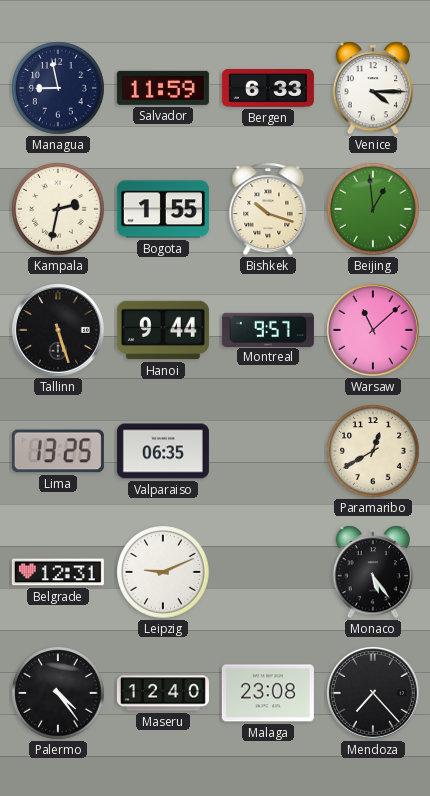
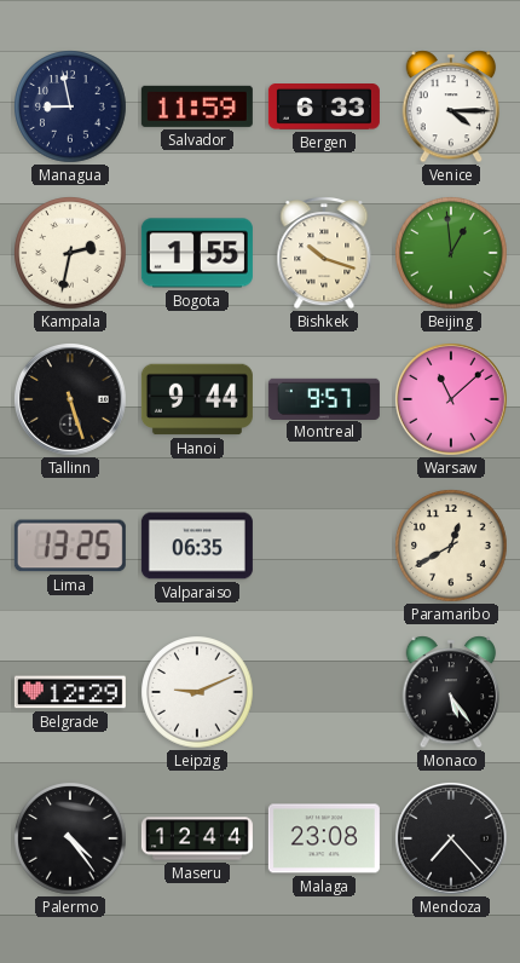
Belgrade: 12:31 -> 12:29
Maseru: 12:40 -> 12:44
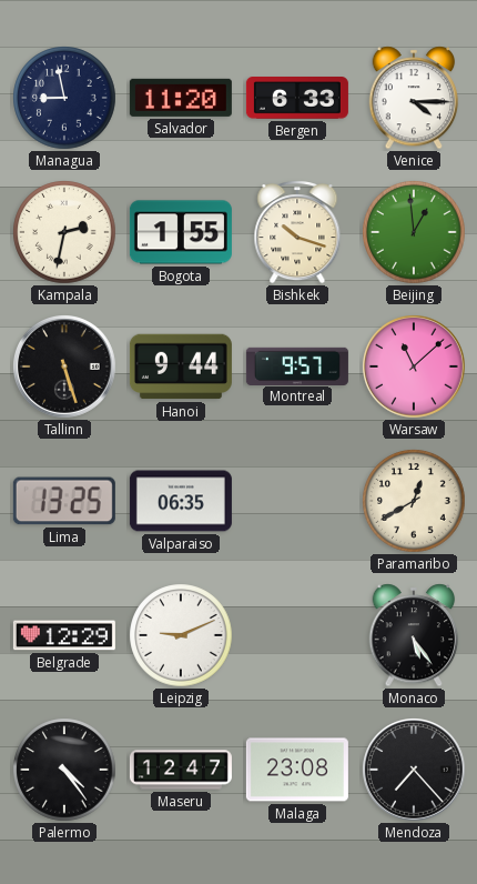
Salvador: 11:59 -> 11:20
Maseru: 12:44 -> 12:47
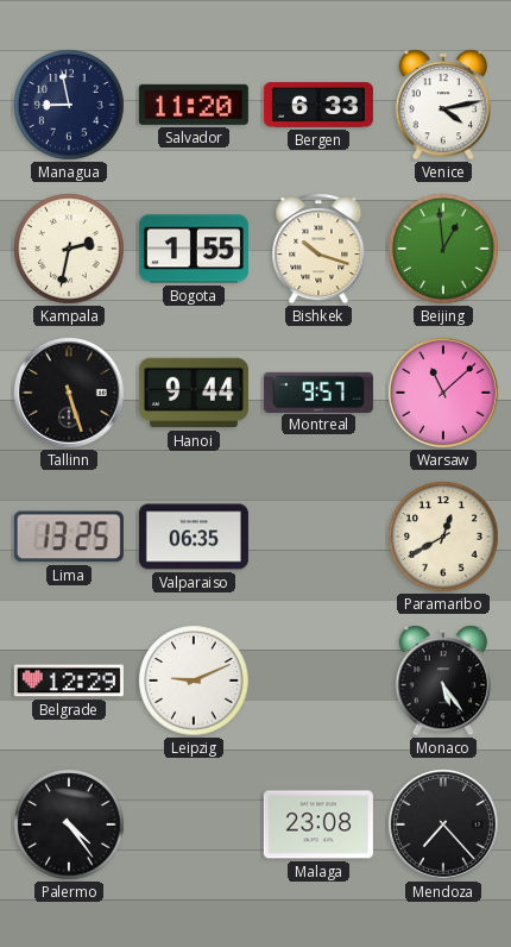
Venice: 4:15 -> 4:13
Maseru: 12:47 -> none
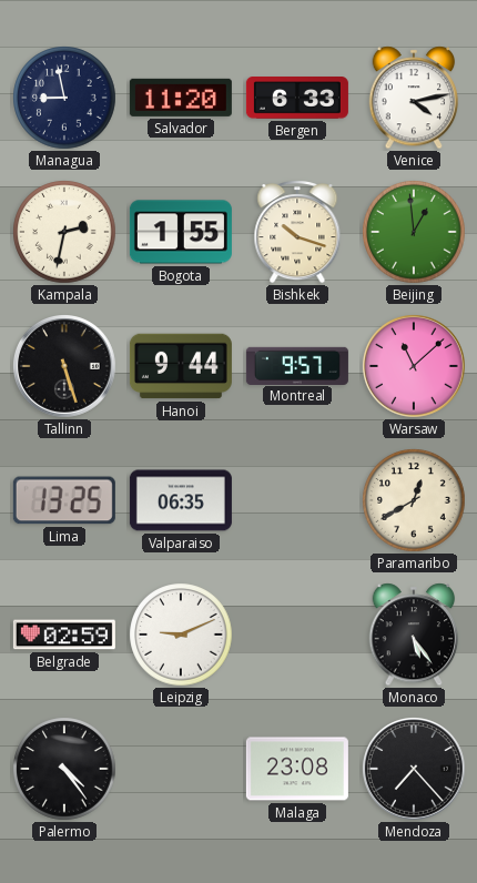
Belgrade: 12:29 -> 02:59
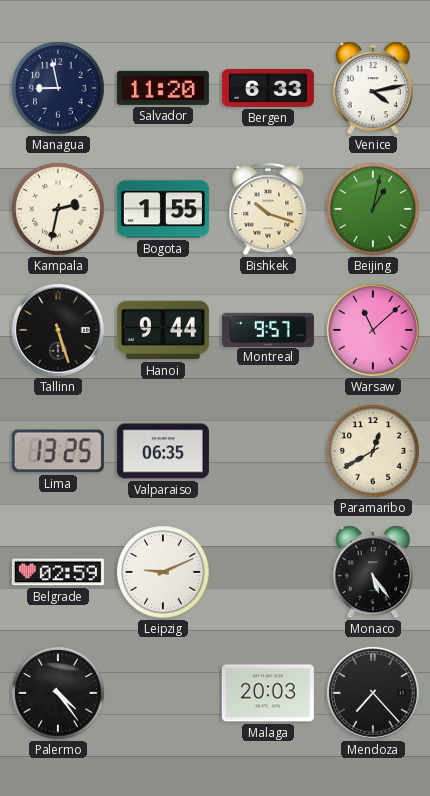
Beijing: 12:59 -> 1:02
Malaga: 23:08 -> 20:03
